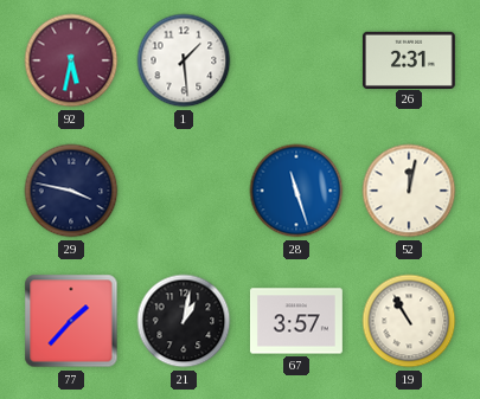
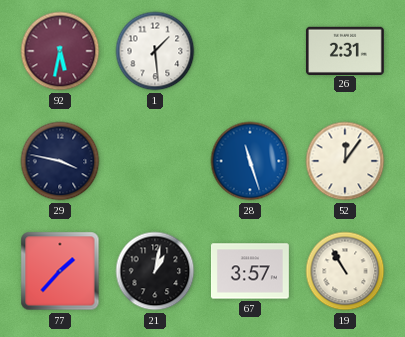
52: 12:02 -> 12:06
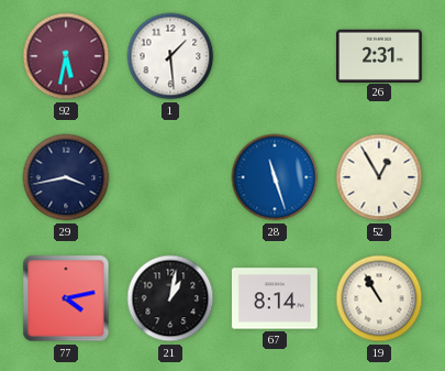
29: 3:47 -> 3:43
52: 12:06 -> 12:55
77: 1:37 -> 4:13
67: 3:57 -> 8:14
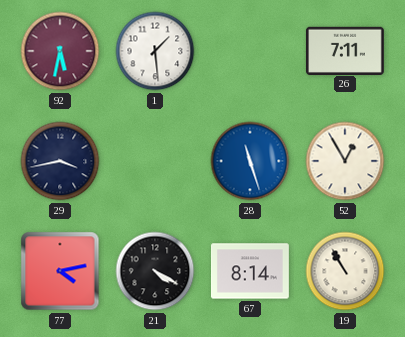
26: 2:31 -> 7:11
21: 1:02 -> 4:20
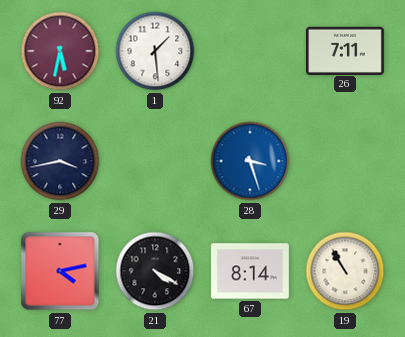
28: 11:27 -> 3:27
52: 12:55 -> none
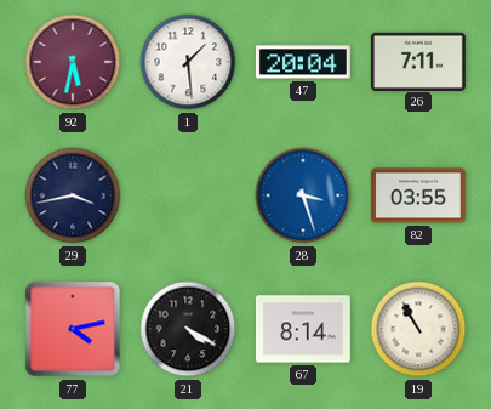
47: none -> 20:04
82: none -> 03:55
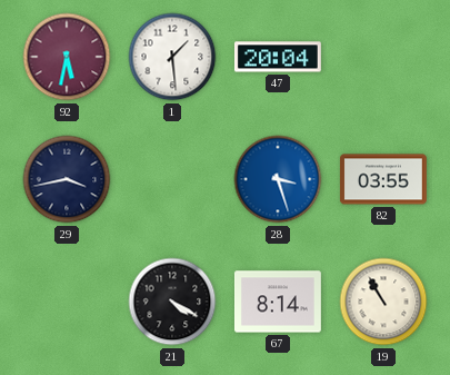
26: 7:11 -> none
77: 4:13 -> none
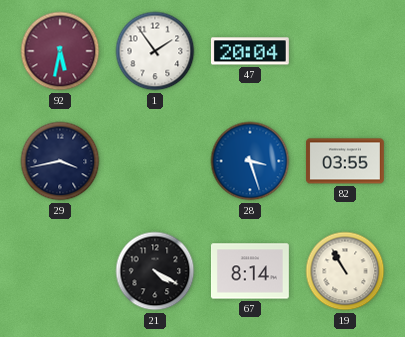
1: 1:29 -> 1:54
